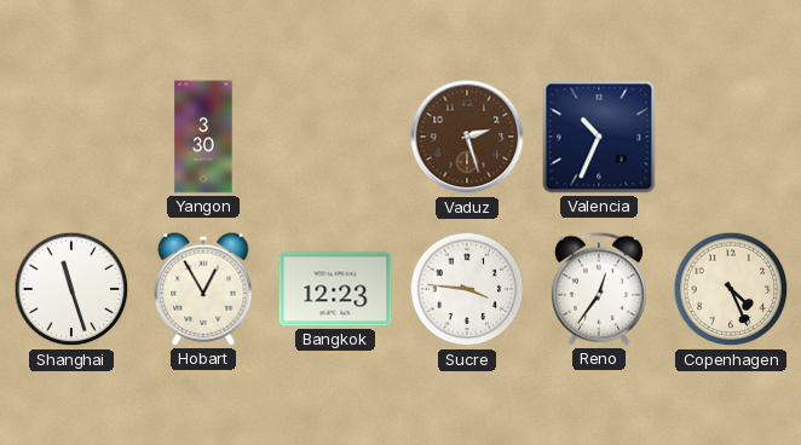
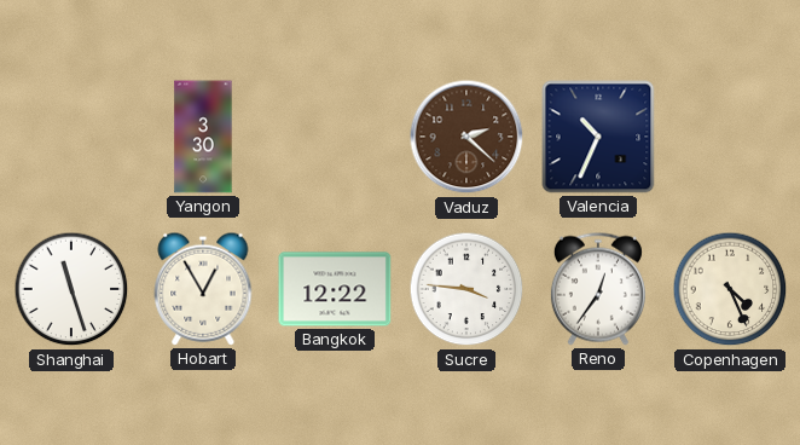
Vaduz: 2:27 -> 2:22
Bangkok: 12:23 -> 12:22
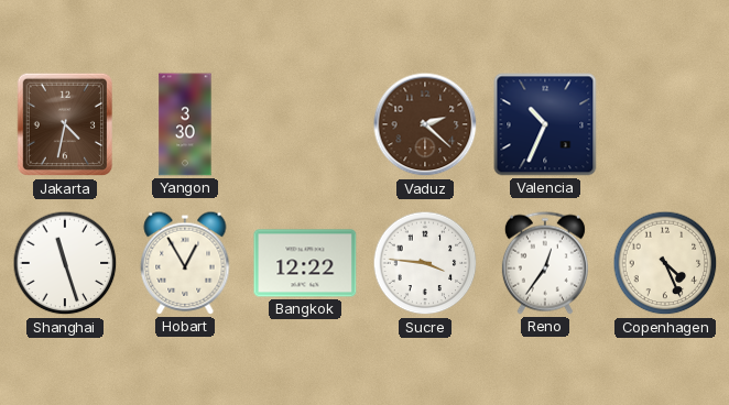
Jakarta: none -> 4:32
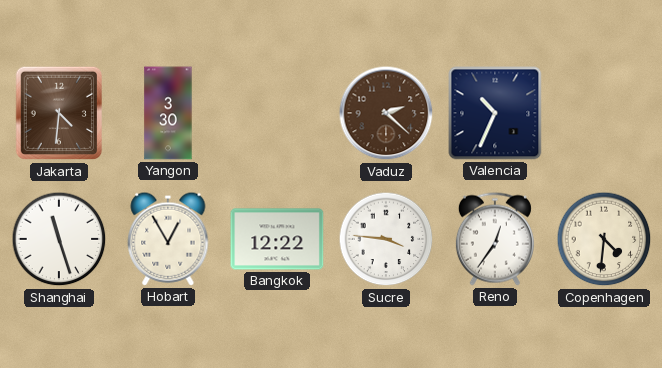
Jakarta: 4:32 -> 4:31
Copenhagen: 4:26 -> 4:31
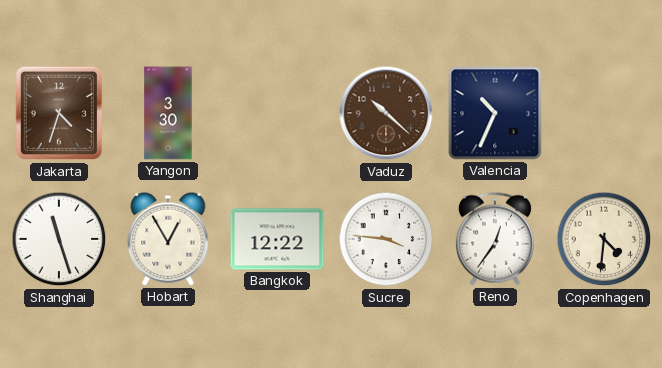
Jakarta: 4:31 -> 4:33
Vaduz: 2:22 -> 10:22
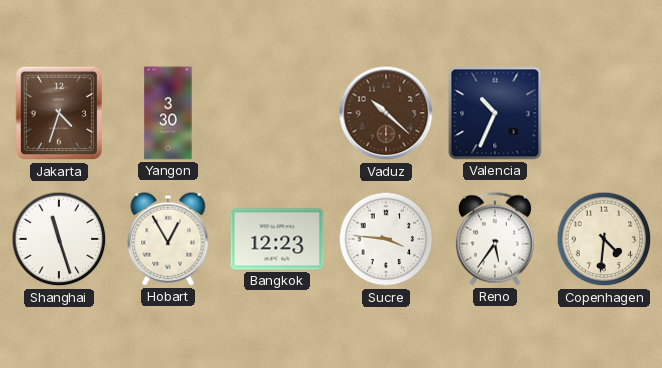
Bangkok: 12:22 -> 12:23
Reno: 12:36 -> 5:36
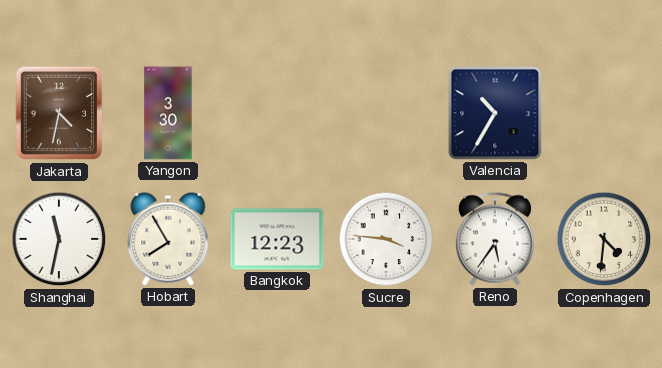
Jakarta: 4:33 -> 4:32
Vaduz: 10:22 -> none
Valencia: 10:34 -> 10:35
Shanghai: 11:27 -> 11:32
Hobart: 12:55 -> 7:55
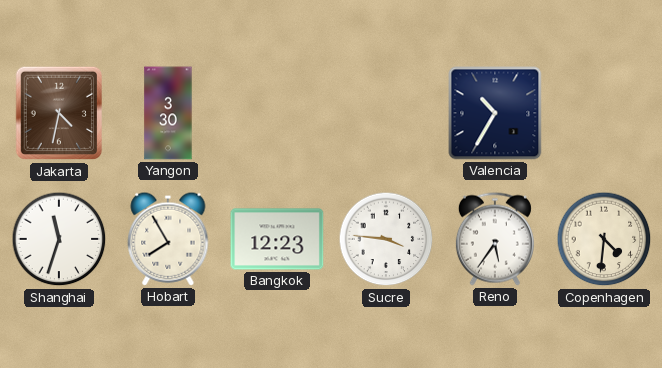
Shanghai: 11:32 -> 11:33
